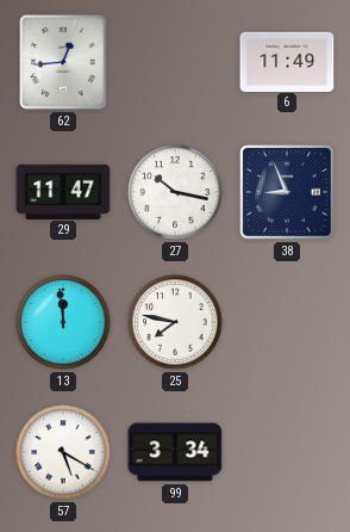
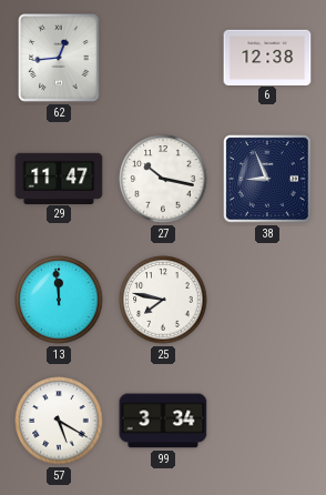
6: 11:49 -> 12:38
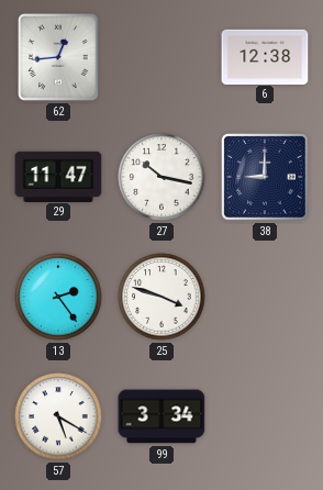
38: 8:56 -> 9:00
13: 11:59 -> 2:24
25: 7:47 -> 3:48
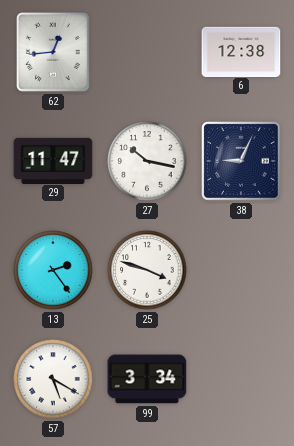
38: 9:00 -> 9:04
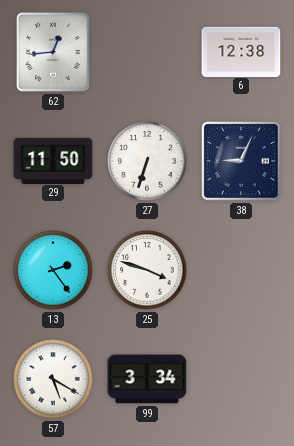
29: 11:47 -> 11:50
27: 10:17 -> 6:33
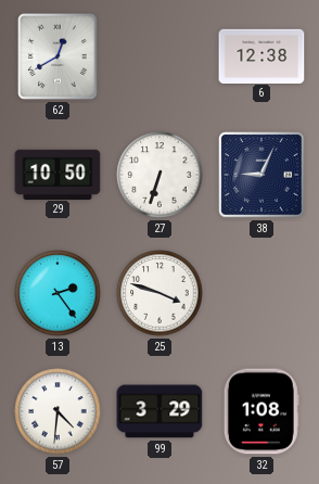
62: 12:44 -> 12:40
29: 11:50 -> 10:50
57: 5:20 -> 4:31
99: 3:34 -> 3:29
32: none -> 1:08
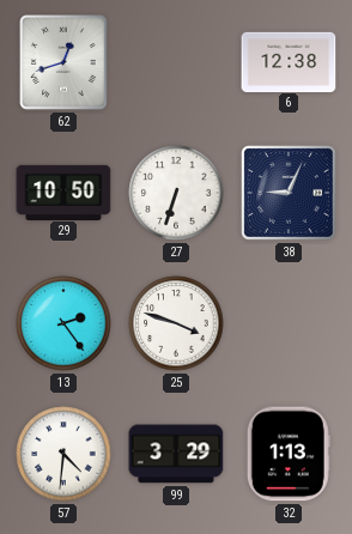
62: 12:40 -> 12:42
32: 1:08 -> 1:13
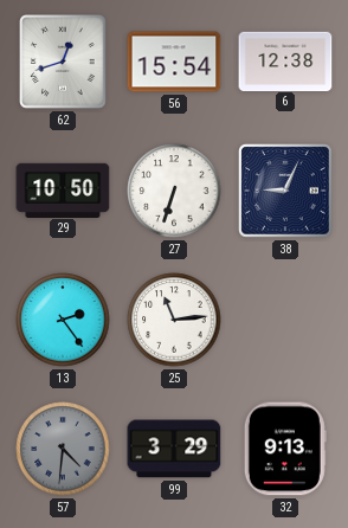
56: none -> 15:54
25: 3:48 -> 11:14
57 dial: white -> grey
32: 1:13 -> 9:13
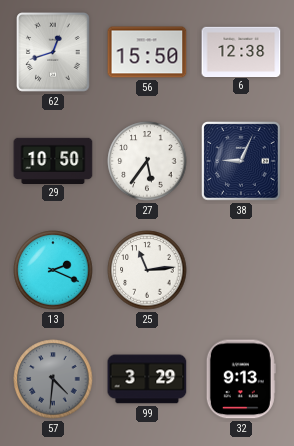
56: 15:54 -> 15:50
27: 6:33 -> 5:36
13: 2:24 -> 2:19
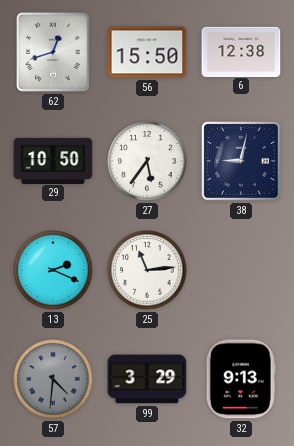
38: 9:04 -> 9:02
